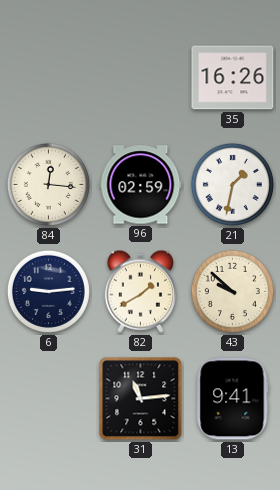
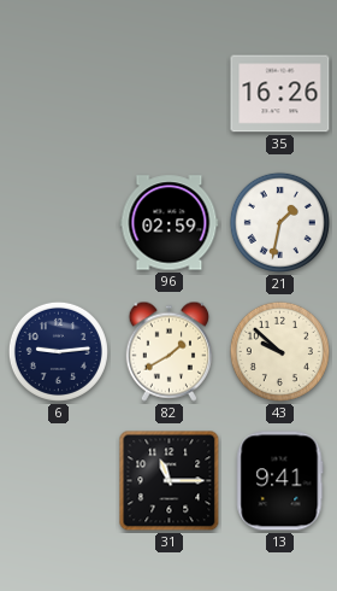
84: 12:16 -> none
31: 11:14 -> 11:15
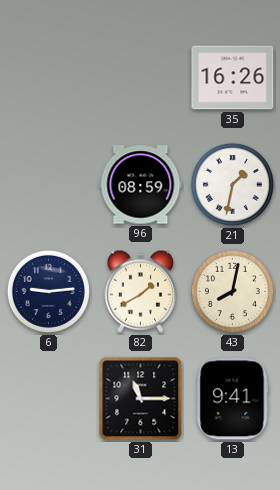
96: 02:59 -> 08:59
43: 9:52 -> 8:02
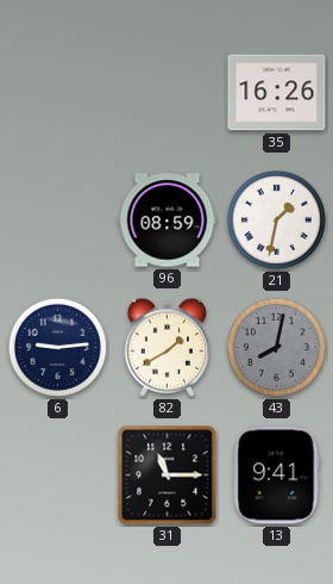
43 dial: cream -> grey
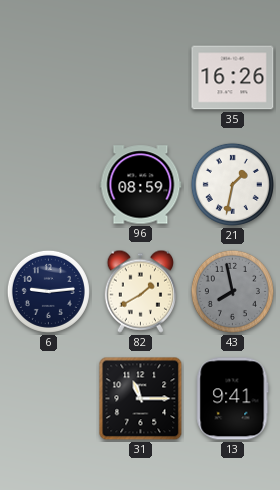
43: 8:02 -> 7:58
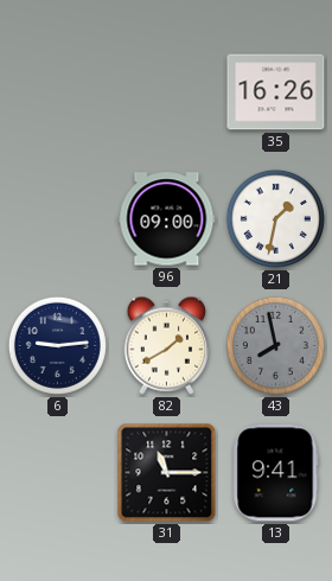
96: 08:59 -> 09:00
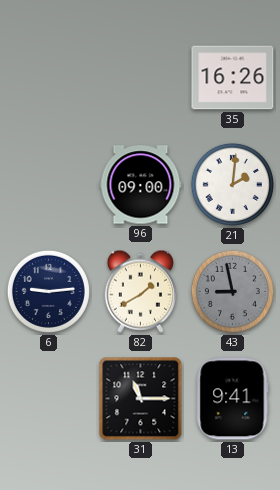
21: 1:32 -> 2:01
43: 7:58 -> 8:58
